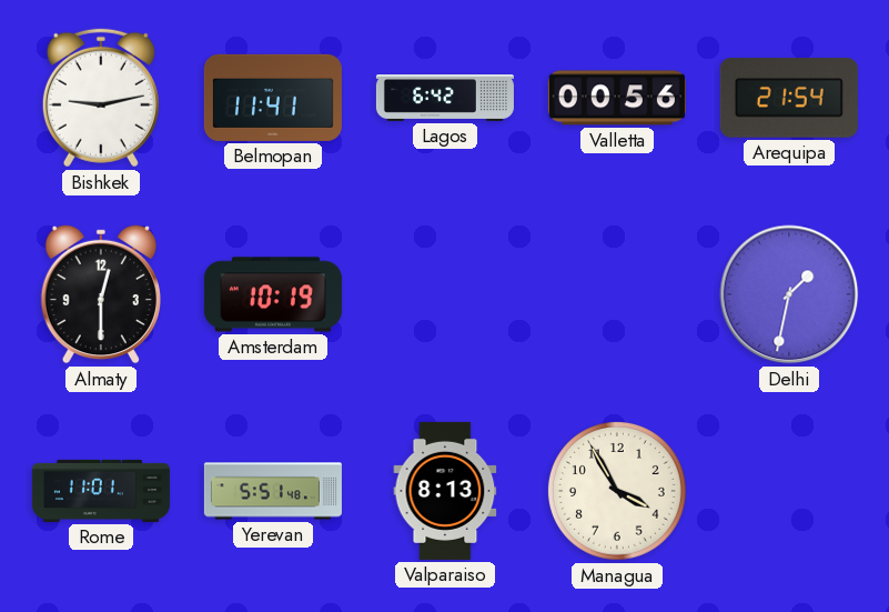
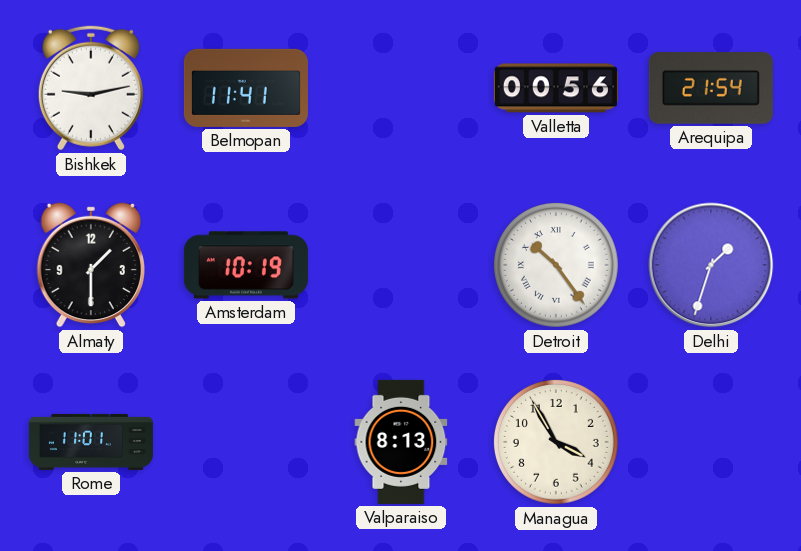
Lagos: 6:42 -> none
Almaty: 12:30 -> 1:30
Detroit: none -> 10:24
Delhi: 1:32 -> 1:33
Yerevan: 5:51 -> none
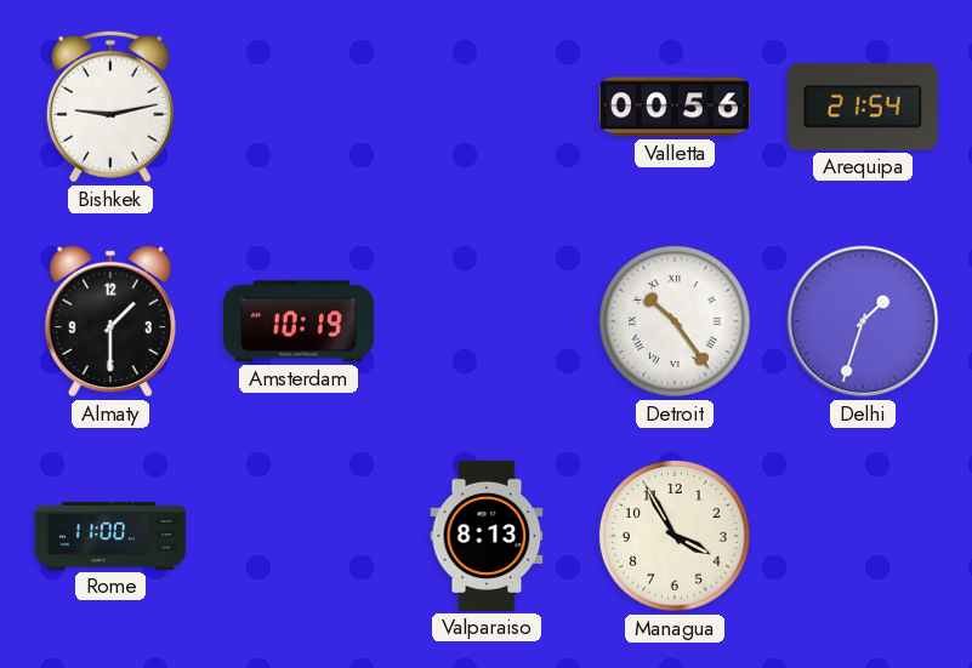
Belmopan: 11:41 -> none
Rome: 11:01 -> 11:00
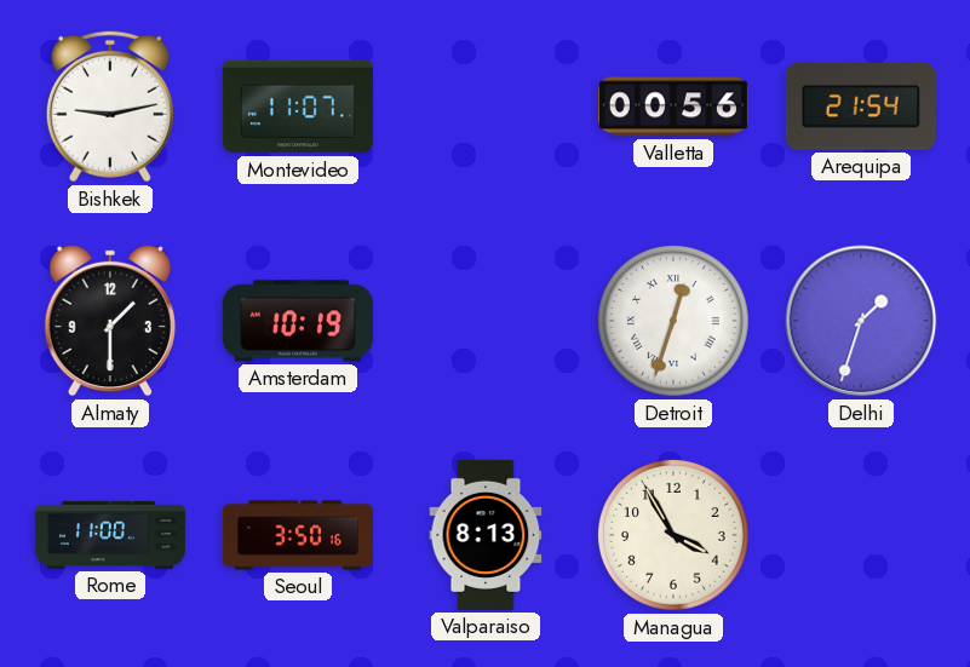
Montevideo: none -> 11:07
Detroit: 10:24 -> 12:33
Seoul: none -> 3:50
